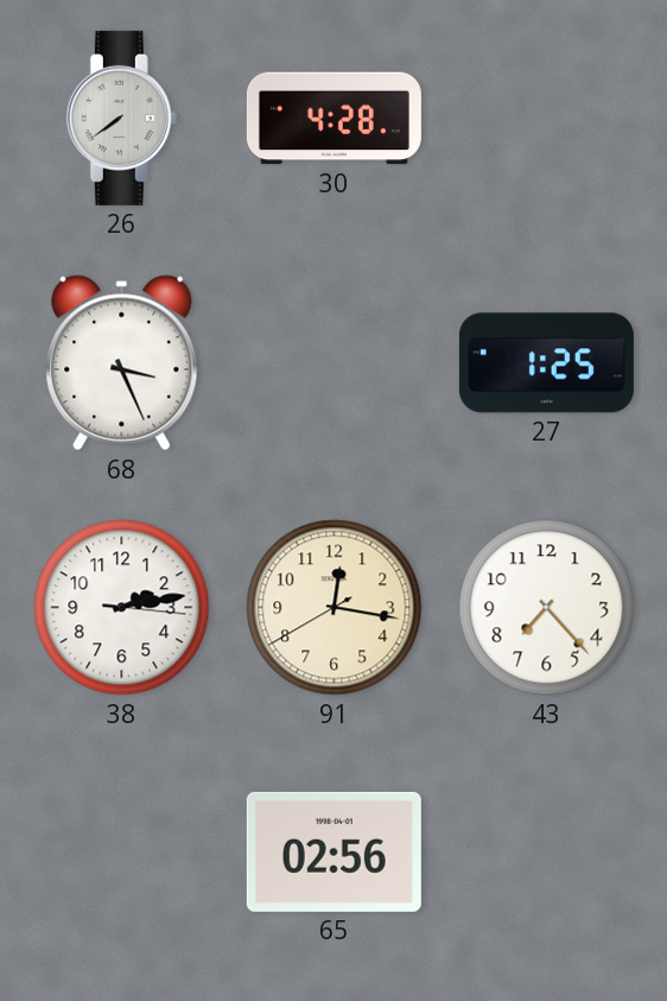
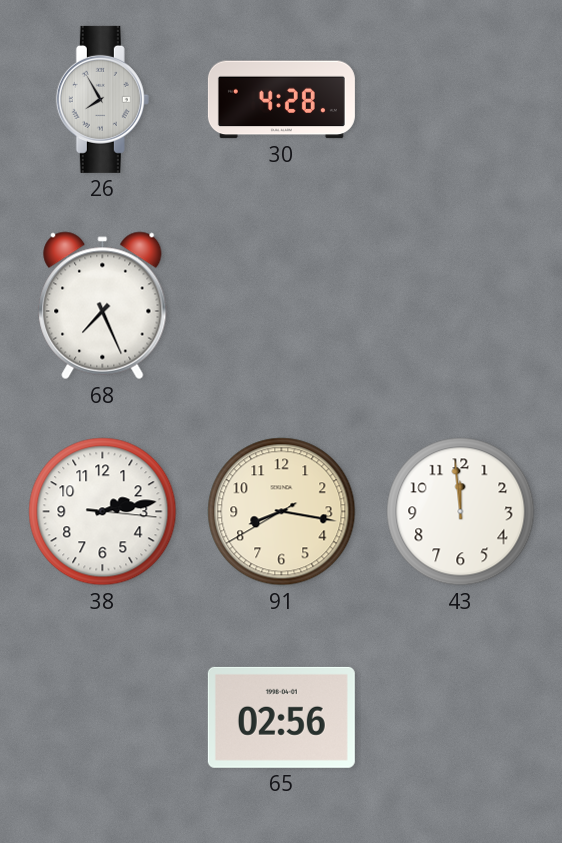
26: 7:39 -> 7:55
68: 3:26 -> 7:26
27: 1:25 -> none
91: 12:16 -> 8:16
43: 7:23 -> 11:59
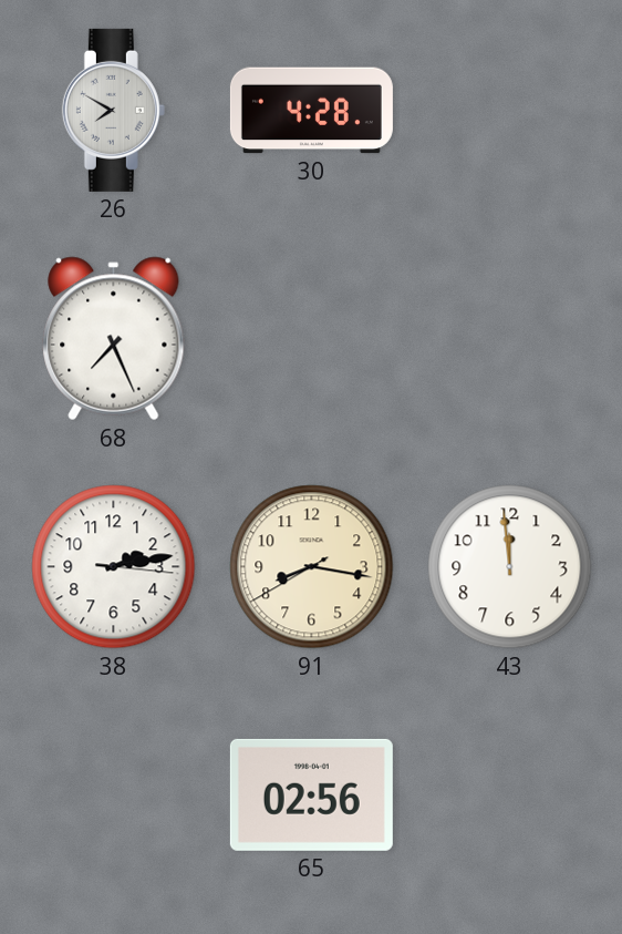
26: 7:55 -> 7:50
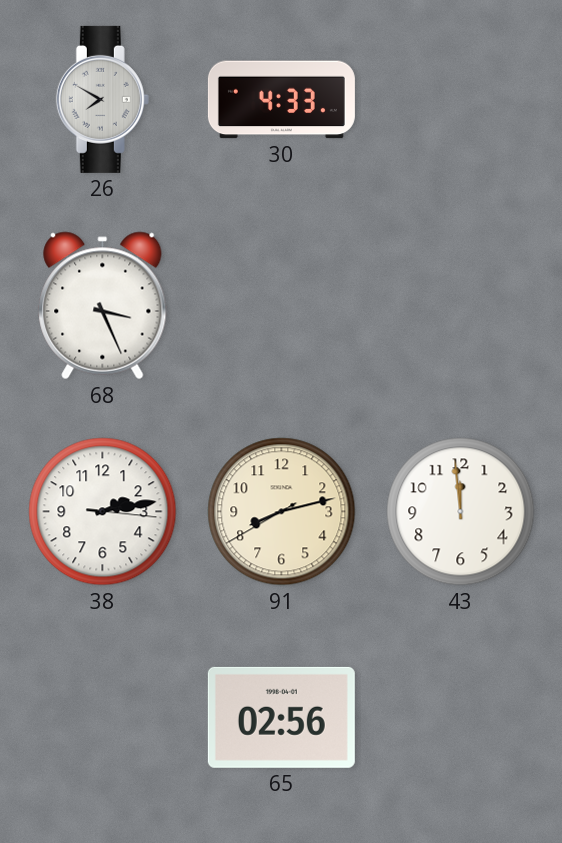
30: 4:28 -> 4:33
68: 7:26 -> 3:26
91: 8:16 -> 8:12
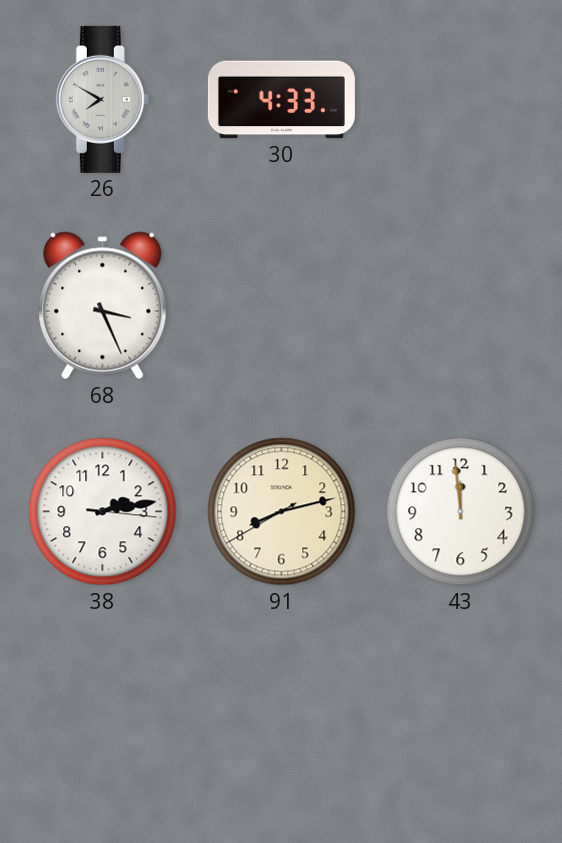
65: 02:56 -> none
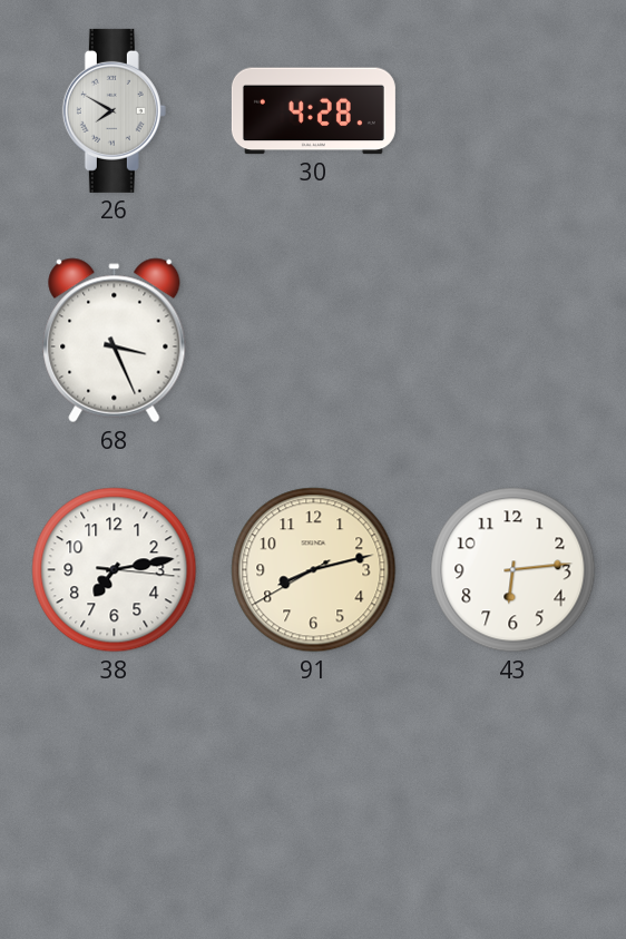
30: 4:33 -> 4:28
38: 2:13 -> 7:13
43: 11:59 -> 6:14
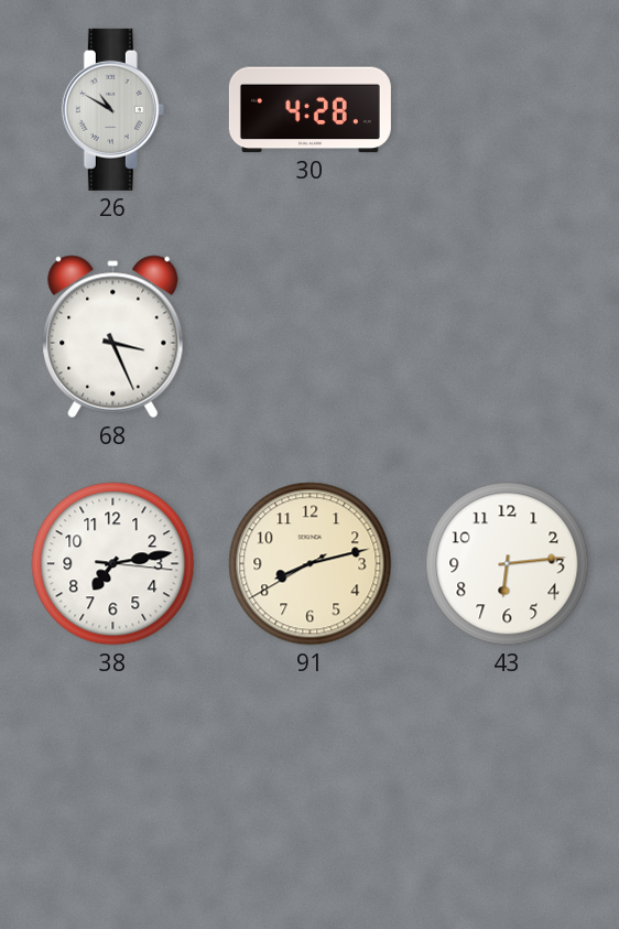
26: 7:50 -> 10:50
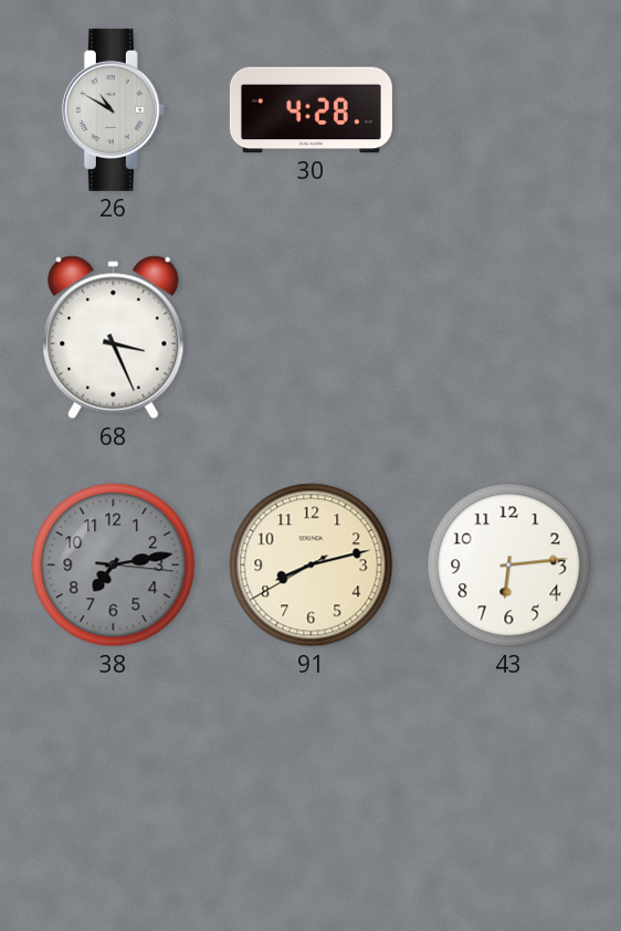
38 dial: white -> grey
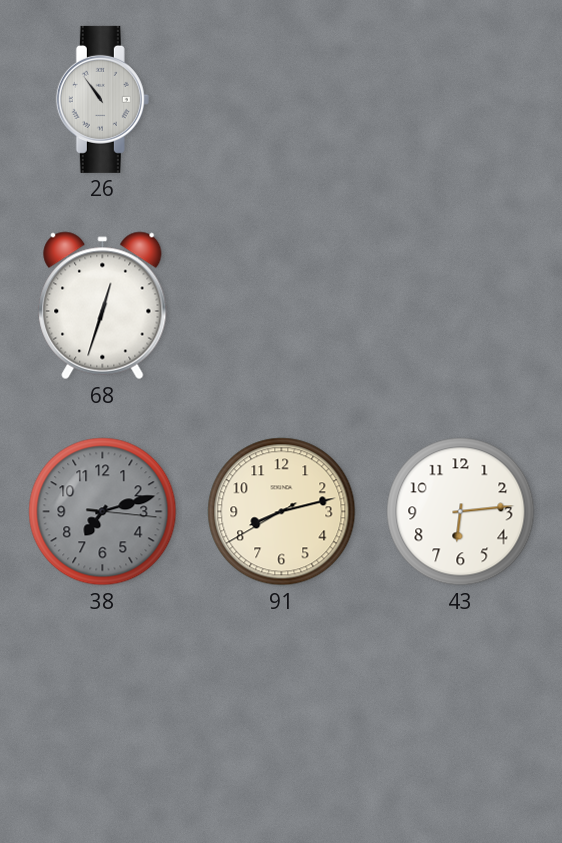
26: 10:50 -> 10:54
30: 4:28 -> none
68: 3:26 -> 12:33
38: 7:13 -> 7:12
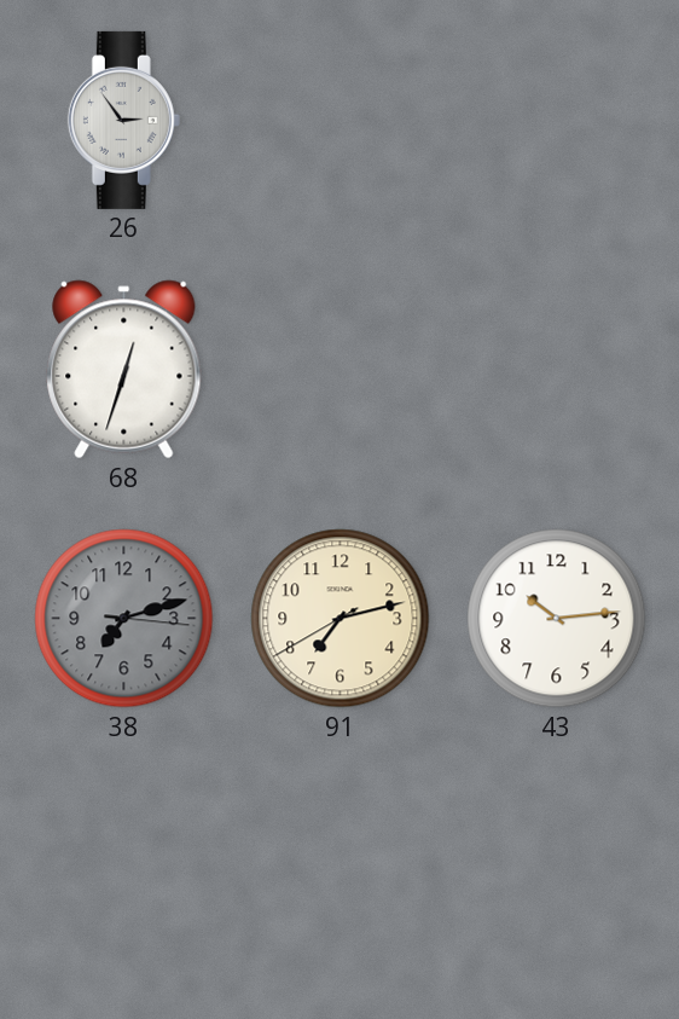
26: 10:54 -> 2:54
91: 8:12 -> 7:12
43: 6:14 -> 10:14
